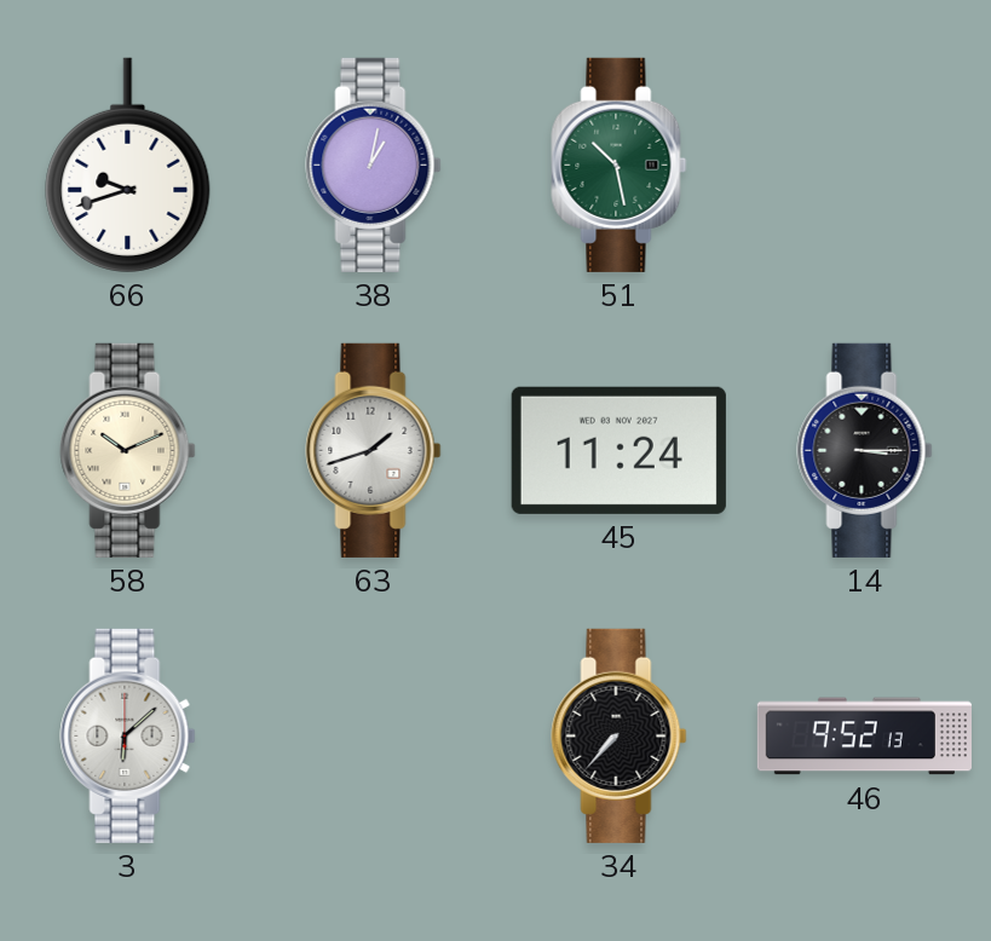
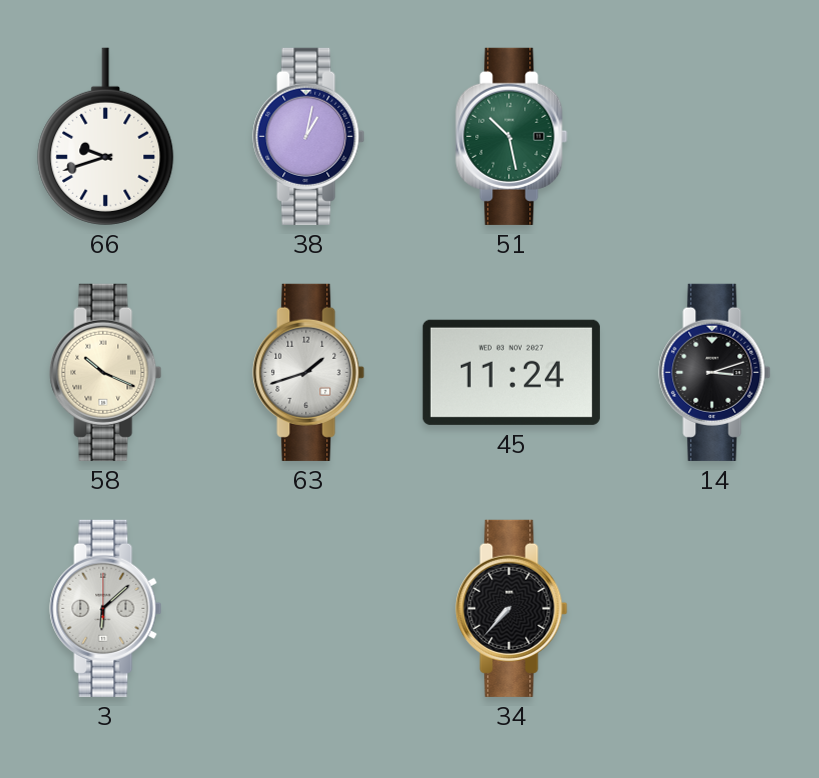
58: 10:11 -> 10:19
14: 3:15 -> 3:12
46: 9:52 -> none
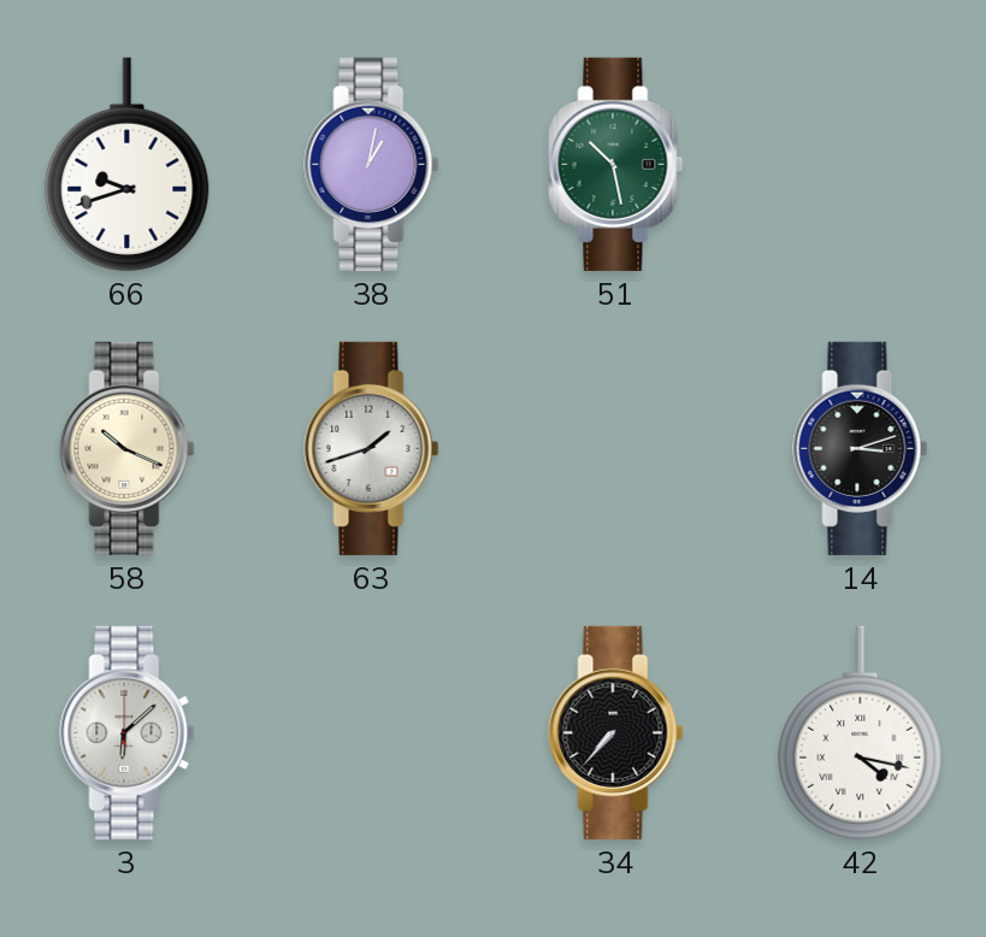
45: 11:24 -> none
42: none -> 4:17
